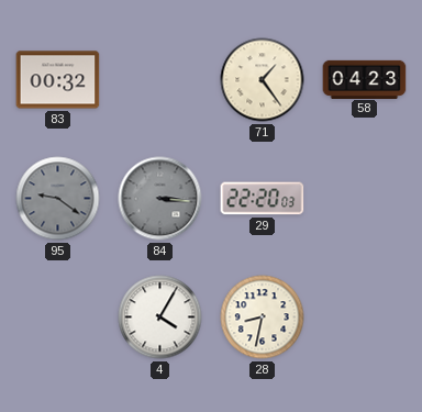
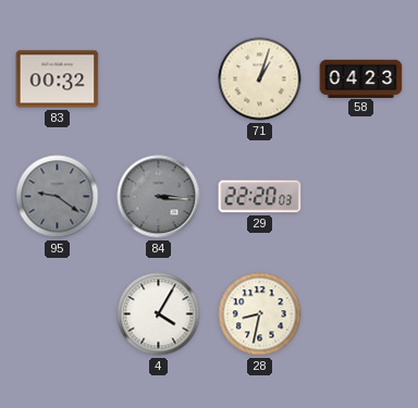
71: 1:24 -> 1:03
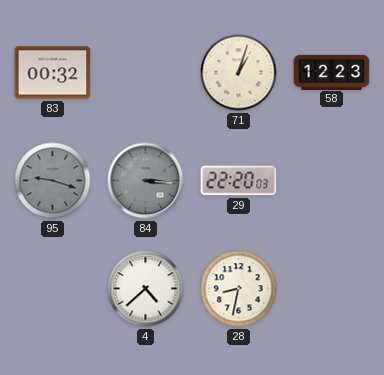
58: 04:23 -> 12:23
95: 9:21 -> 9:18
4: 4:05 -> 4:38
